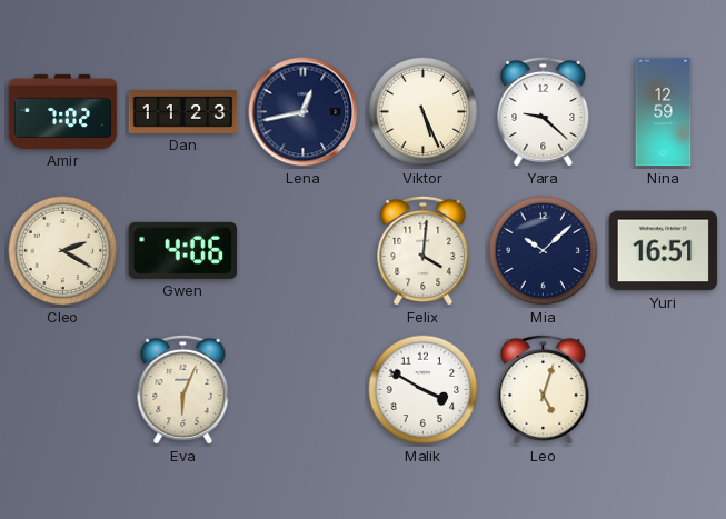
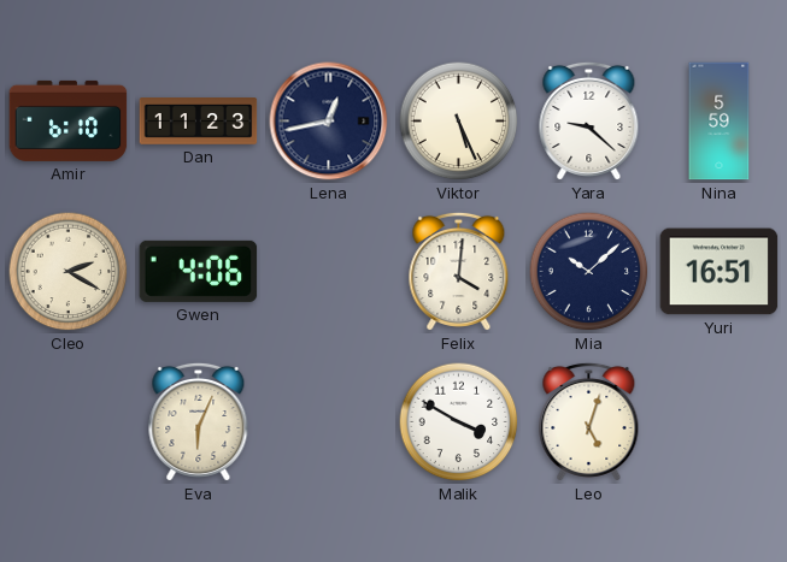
Amir: 7:02 -> 6:10
Nina: 12:59 -> 5:59
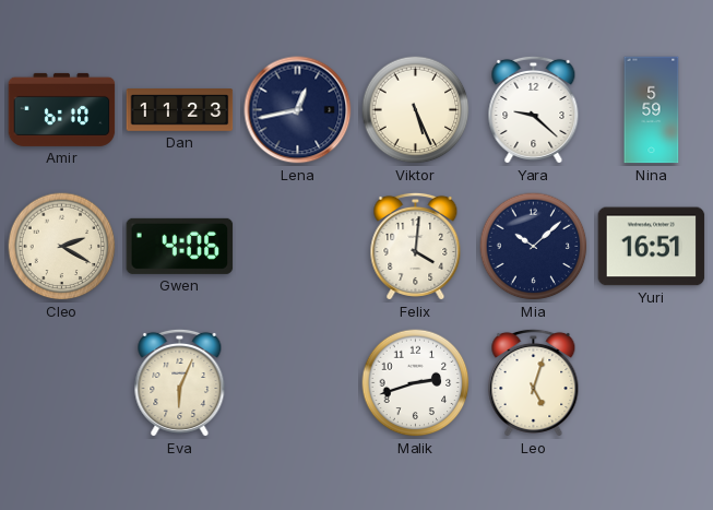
Malik: 3:50 -> 2:42
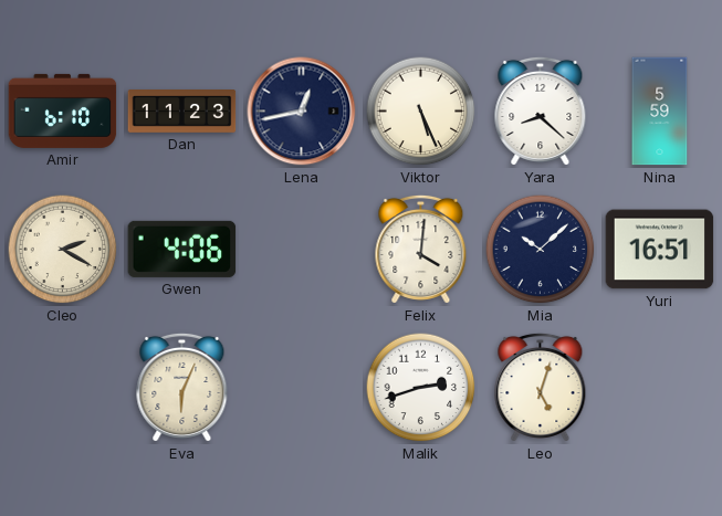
Yara: 9:22 -> 8:22
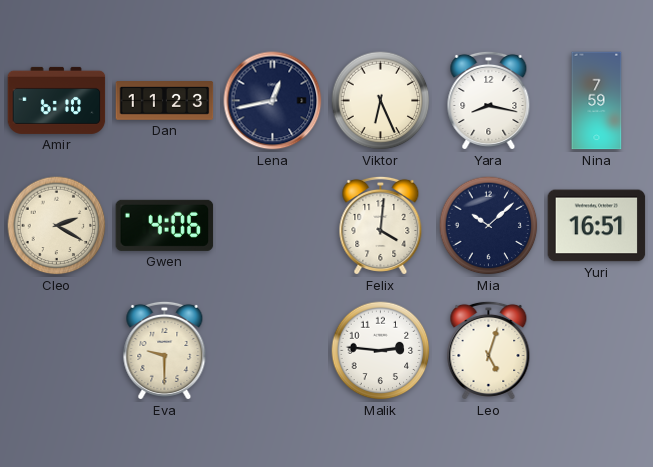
Viktor: 5:26 -> 6:26
Yara: 8:22 -> 8:17
Nina: 5:59 -> 7:59
Eva: 6:04 -> 9:30
Malik: 2:42 -> 2:46
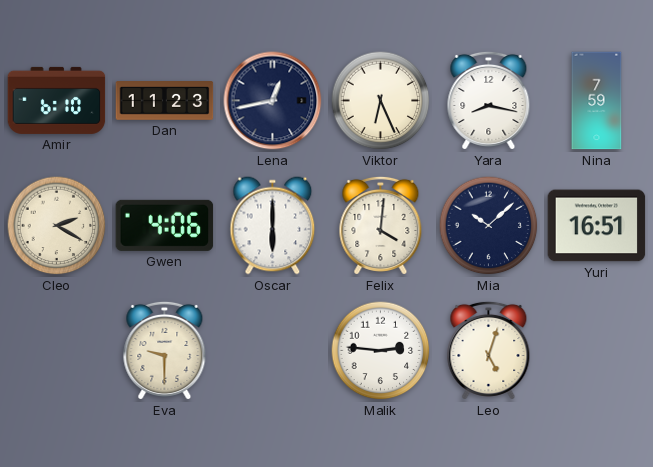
Oscar: none -> 6:00
